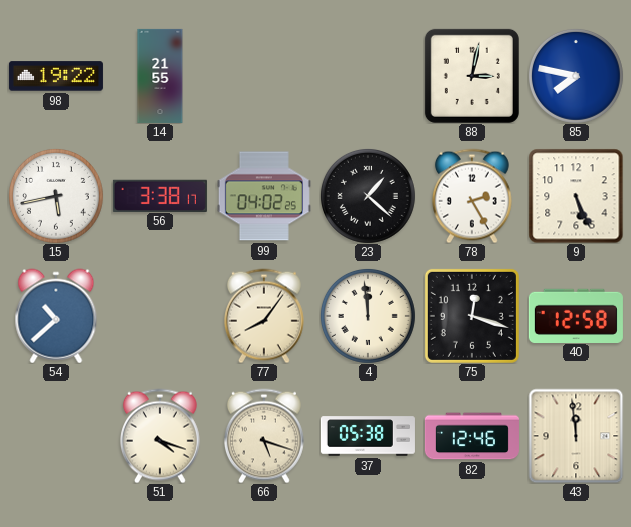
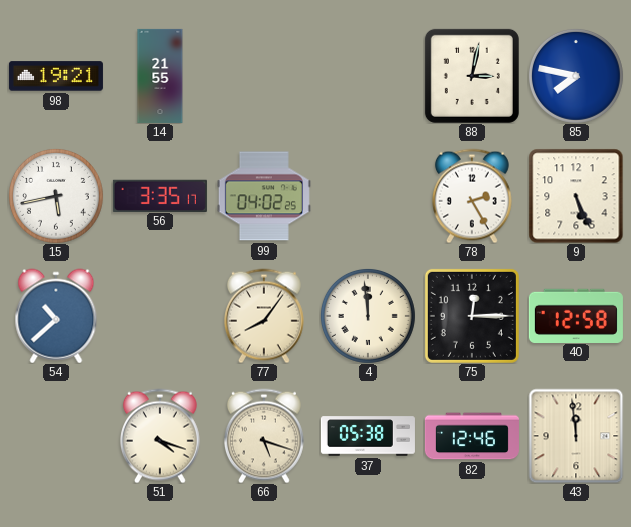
98: 19:22 -> 19:21
56: 3:38 -> 3:35
23: 1:22 -> none
75: 12:18 -> 12:15
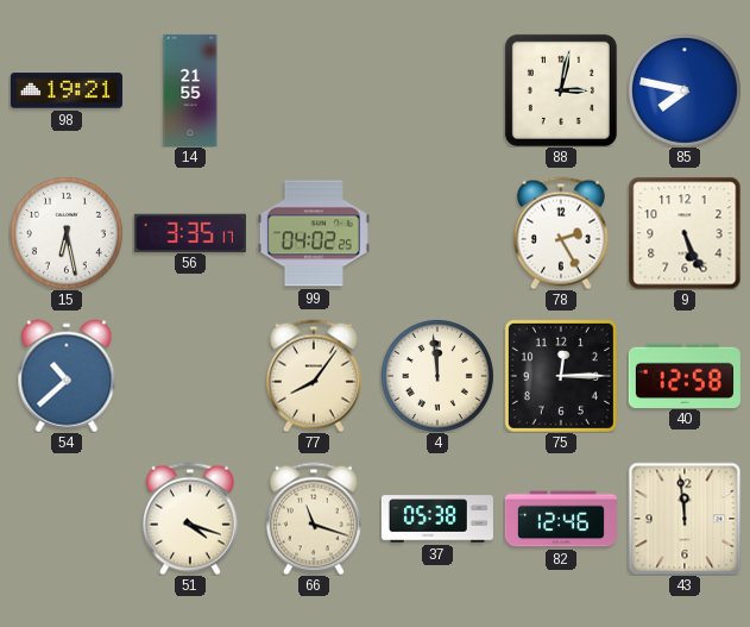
15: 5:43 -> 6:28
66: 5:18 -> 11:18
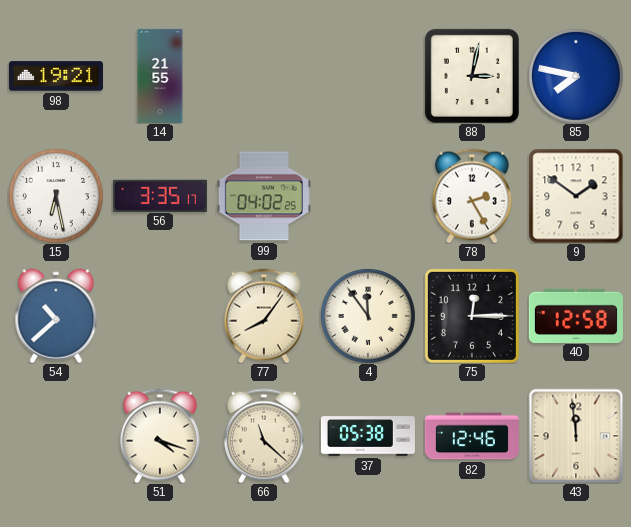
9: 5:26 -> 1:51
4: 11:59 -> 11:54
66: 11:18 -> 11:22
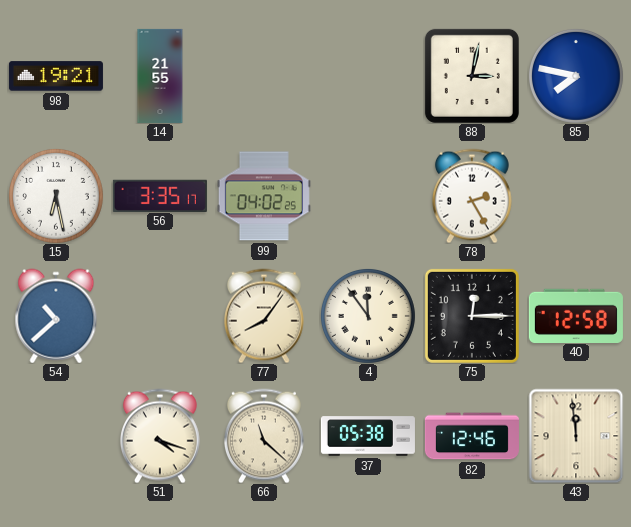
9: 1:51 -> none
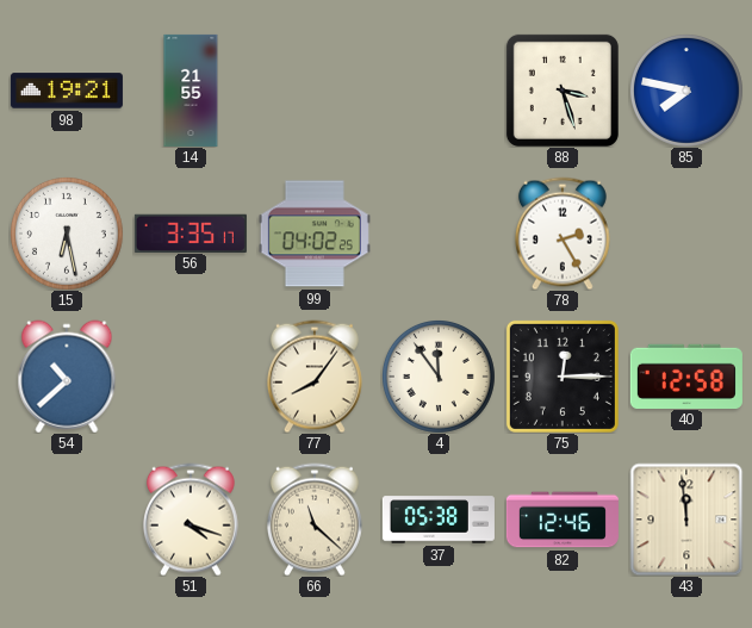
88: 3:02 -> 3:27
